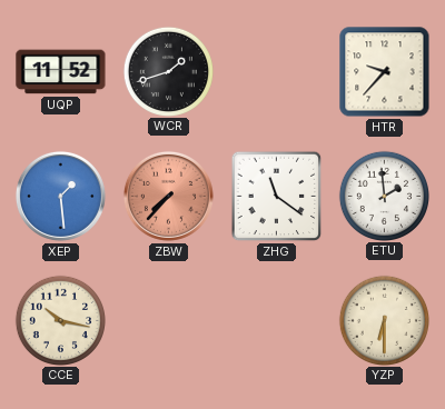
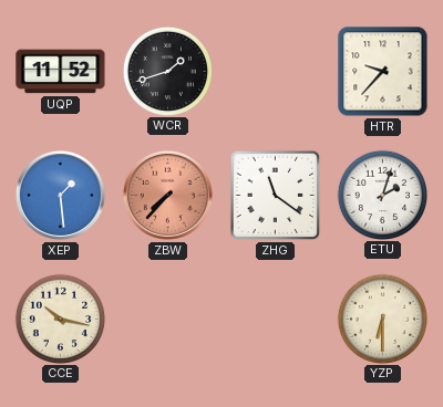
ETU: 1:59 -> 2:03
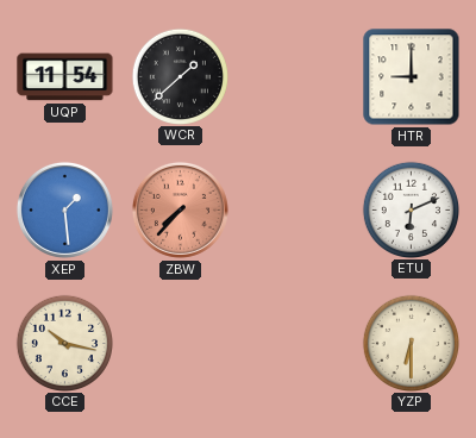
UQP: 11:52 -> 11:54
WCR: 1:42 -> 1:38
HTR: 9:37 -> 9:00
ZHG: 11:21 -> none
ETU: 2:03 -> 6:11
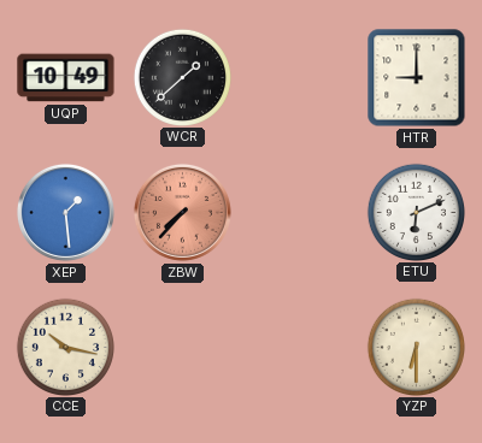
UQP: 11:54 -> 10:49
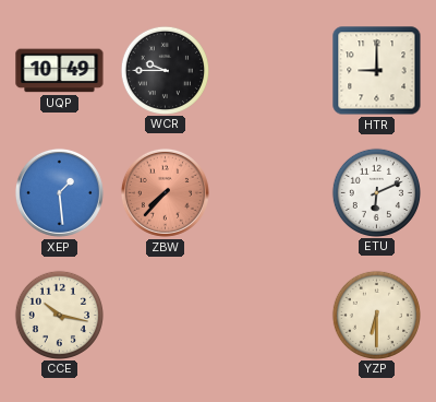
WCR: 1:38 -> 9:45
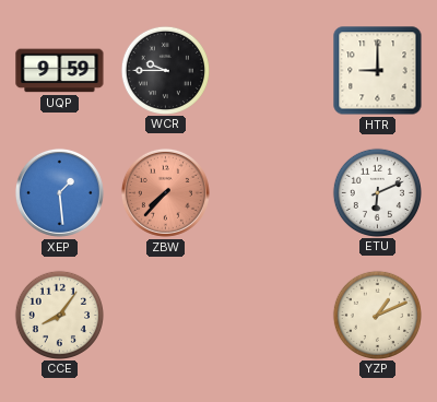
UQP: 10:49 -> 9:59
CCE: 10:17 -> 8:06
YZP: 6:30 -> 1:11
